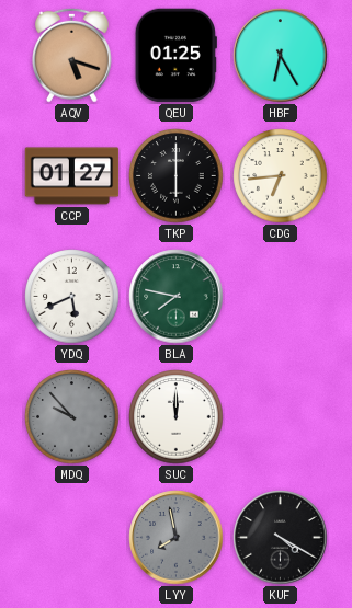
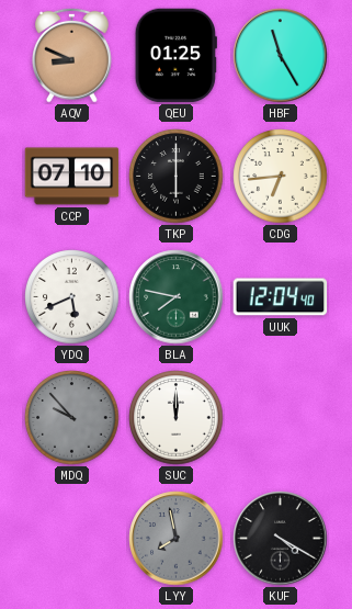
AQV: 5:18 -> 8:49
HBF: 6:25 -> 11:25
CCP: 01:27 -> 07:10
UUK: none -> 12:04
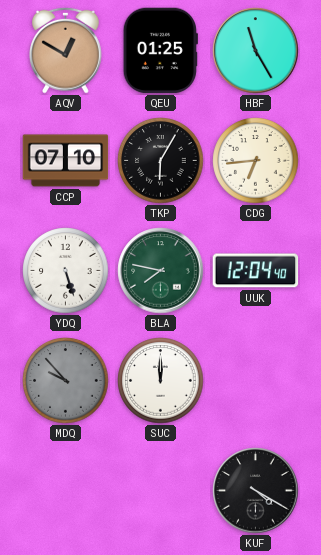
AQV: 8:49 -> 12:50
TKP: 6:00 -> 6:05
YDQ: 5:41 -> 5:27
LYY: 7:58 -> none
